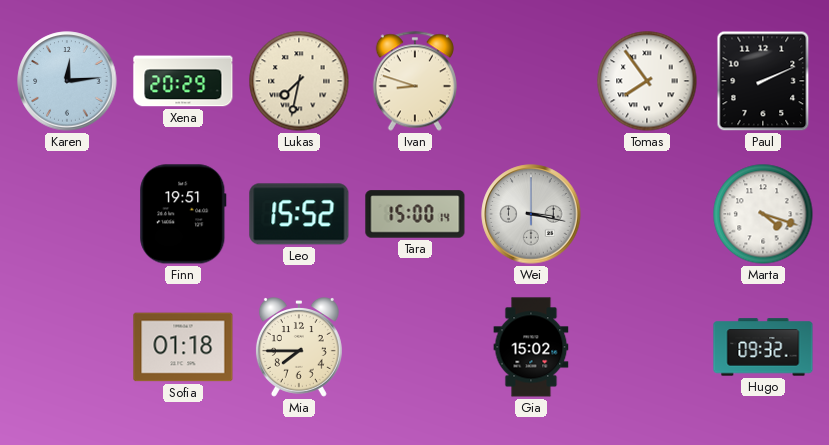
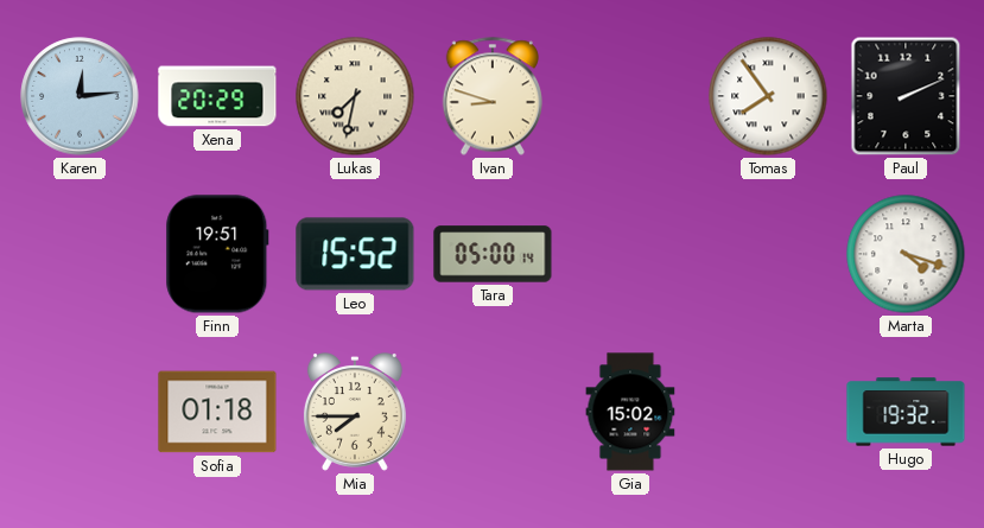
Tara: 15:00 -> 05:00
Wei: 3:17 -> none
Hugo: 09:32 -> 19:32
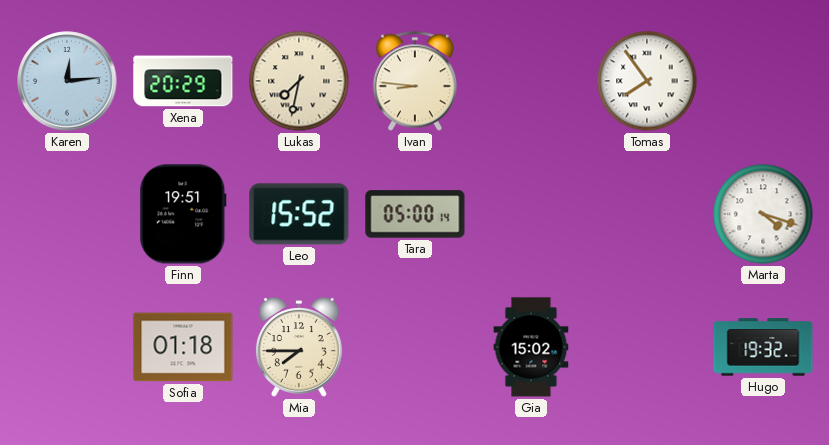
Ivan: 8:48 -> 8:46
Paul: 2:11 -> none
